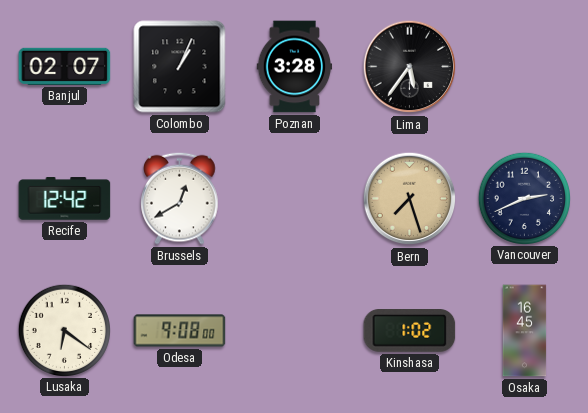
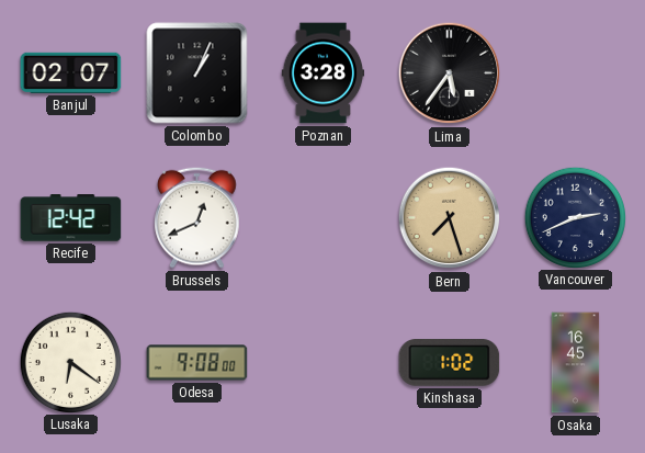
Brussels: 12:40 -> 12:41
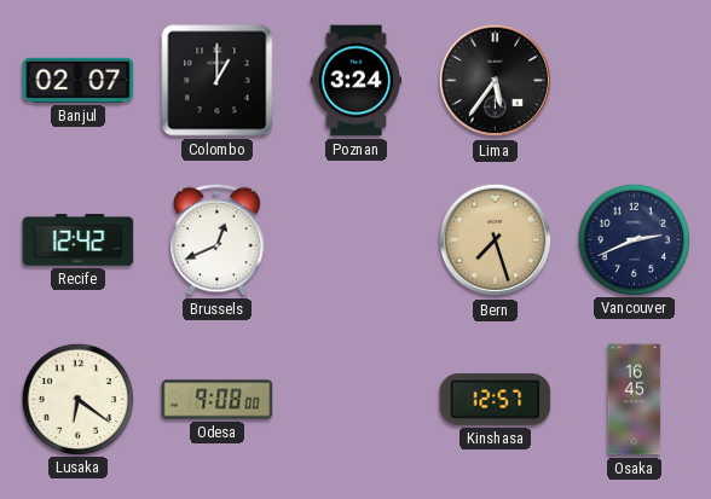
Colombo: 1:04 -> 1:00
Poznan: 3:28 -> 3:24
Kinshasa: 1:02 -> 12:57
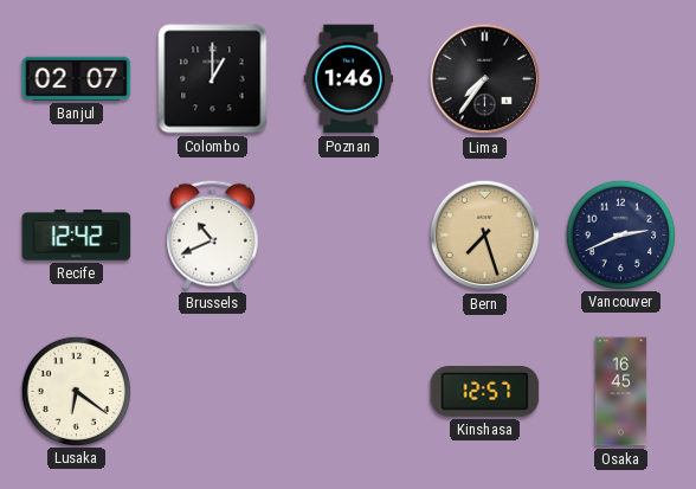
Poznan: 3:24 -> 1:46
Lima: 5:36 -> 7:36
Brussels: 12:41 -> 10:41
Odesa: 9:08 -> none
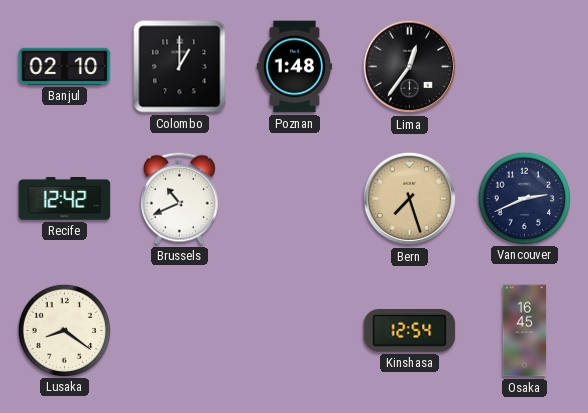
Banjul: 02:07 -> 02:10
Poznan: 1:46 -> 1:48
Lima: 7:36 -> 12:36
Lusaka: 6:21 -> 8:21
Kinshasa: 12:57 -> 12:54
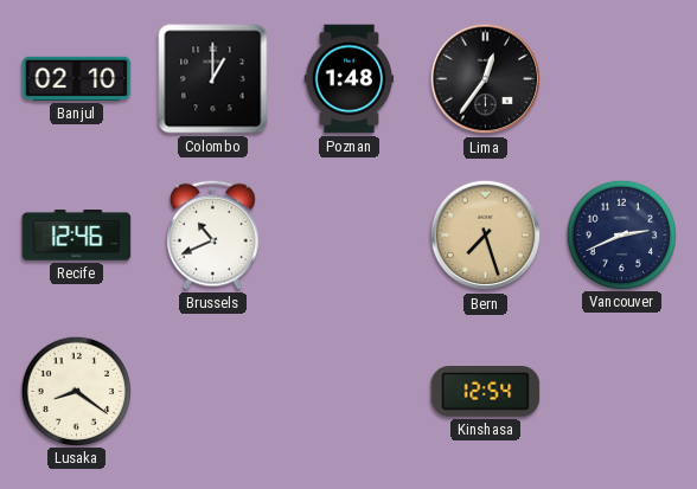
Recife: 12:42 -> 12:46
Osaka: 16:45 -> none
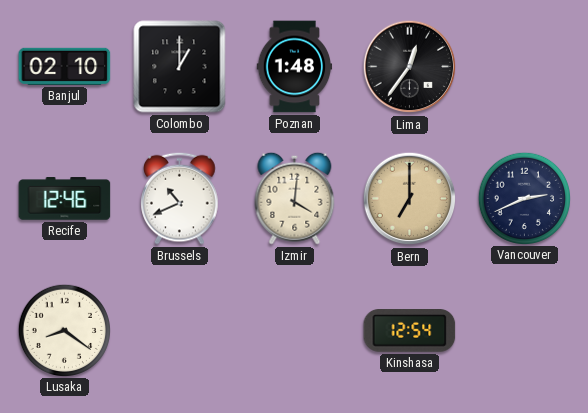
Izmir: none -> 4:01
Bern: 7:27 -> 7:00
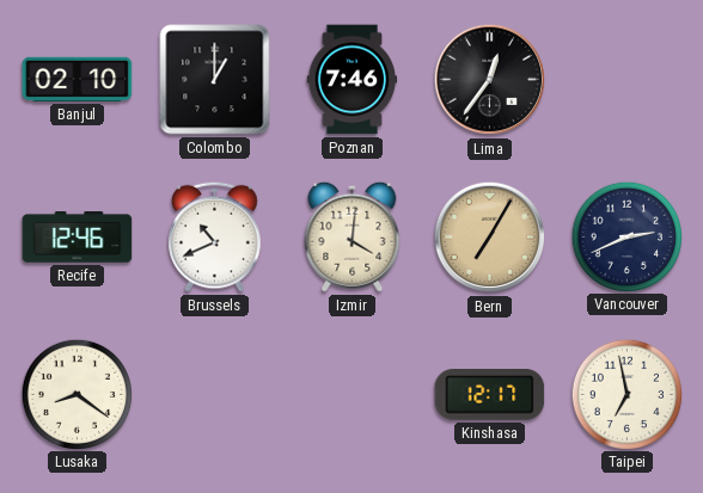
Poznan: 1:48 -> 7:46
Bern: 7:00 -> 7:05
Kinshasa: 12:54 -> 12:17
Taipei: none -> 6:58
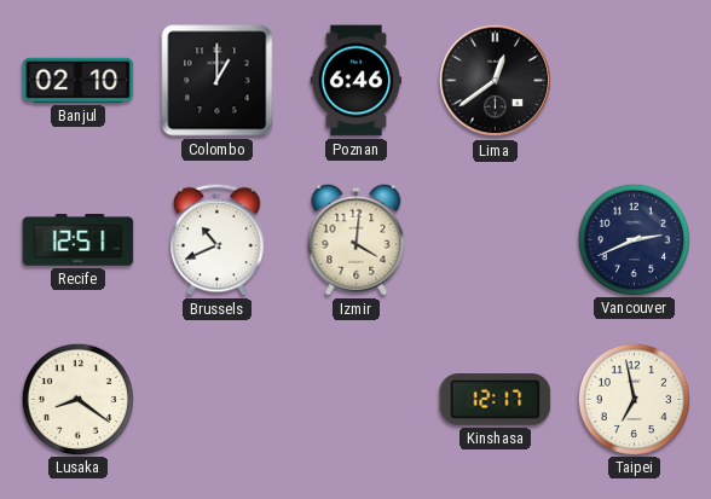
Poznan: 7:46 -> 6:46
Lima: 12:36 -> 12:39
Recife: 12:46 -> 12:51
Bern: 7:05 -> none
